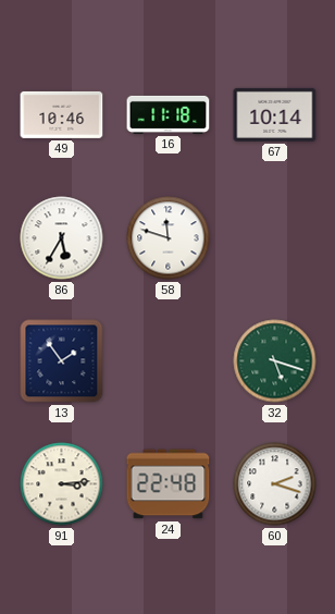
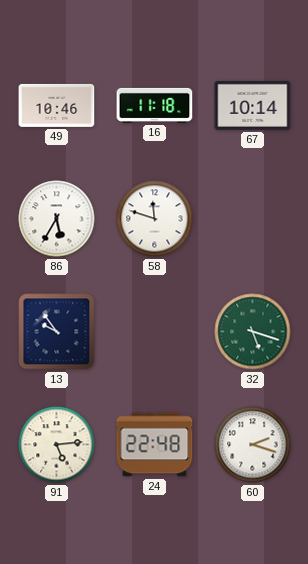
13: 1:54 -> 9:54
91: 3:14 -> 5:14
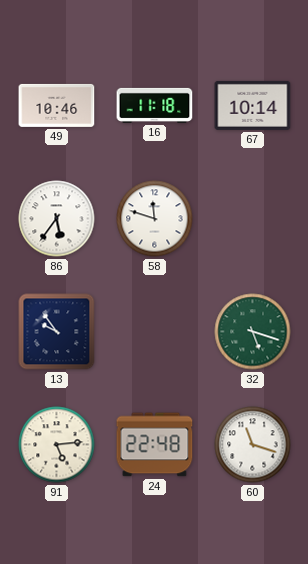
86: 5:35 -> 5:36
60: 2:18 -> 11:18
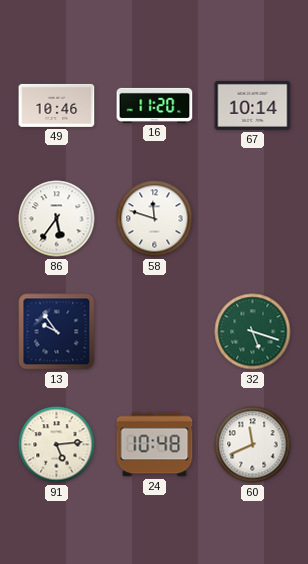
16: 11:18 -> 11:20
24: 22:48 -> 10:48
60: 11:18 -> 11:41
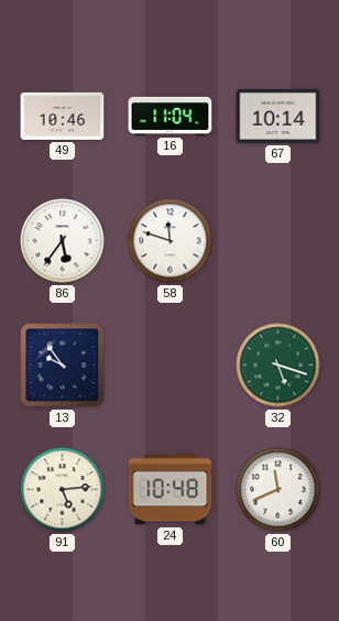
16: 11:20 -> 11:04
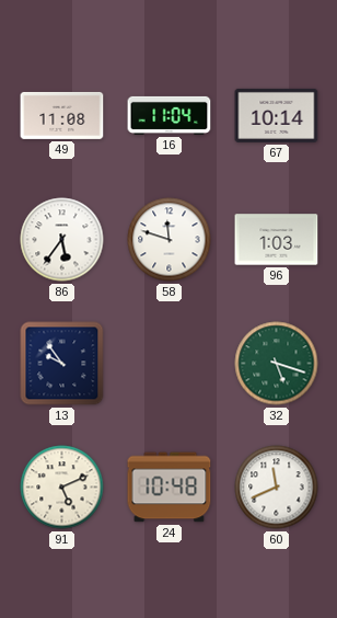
49: 10:46 -> 11:08
96: none -> 1:03
91: 5:14 -> 5:11
